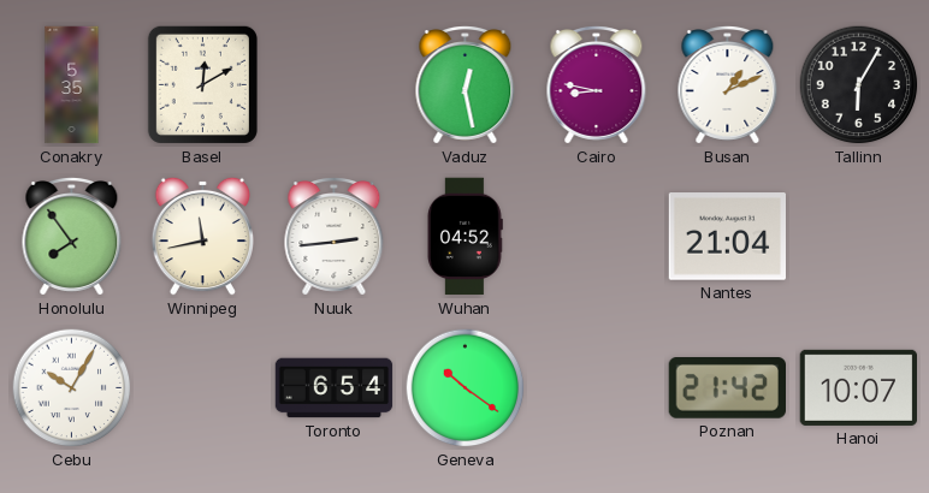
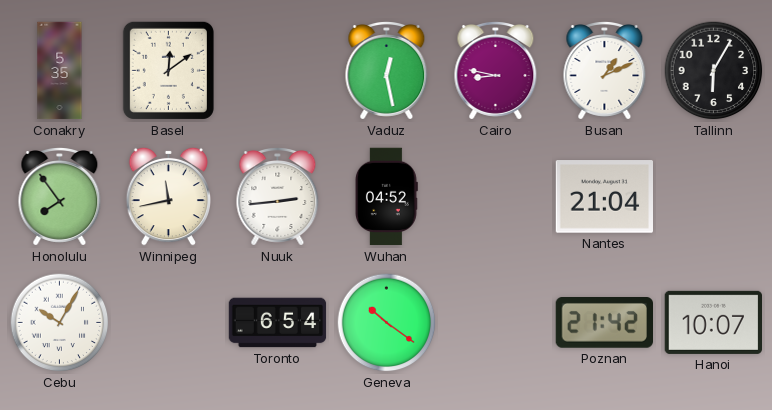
Basel: 12:10 -> 12:09
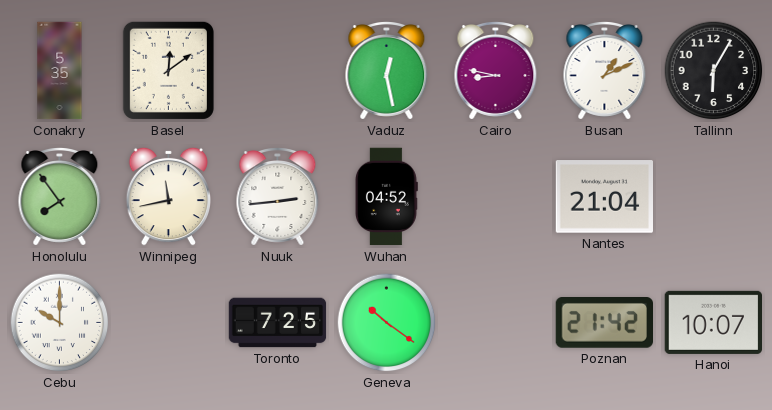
Cebu: 10:05 -> 10:00
Toronto: 6:54 -> 7:25
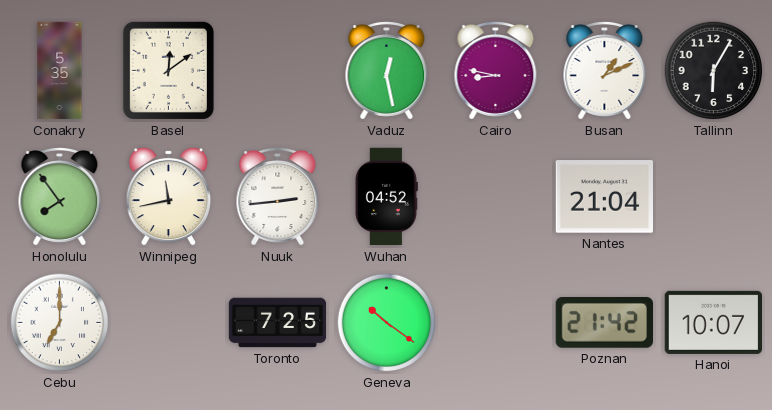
Cebu: 10:00 -> 7:00
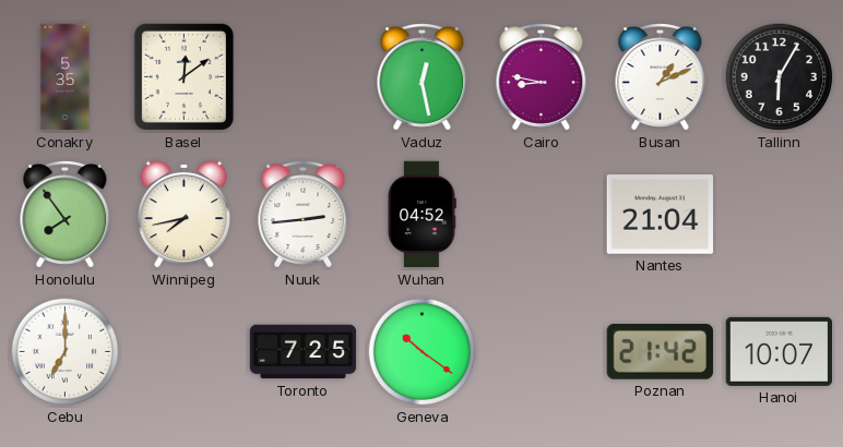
Winnipeg: 11:43 -> 7:43
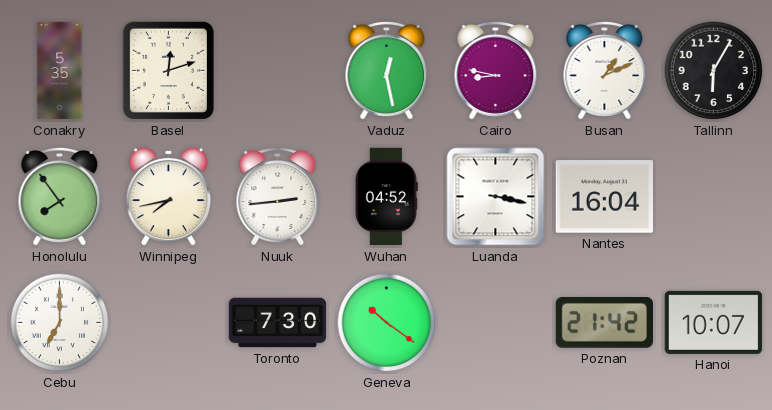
Basel: 12:09 -> 12:12
Luanda: none -> 3:17
Nantes: 21:04 -> 16:04
Toronto: 7:25 -> 7:30
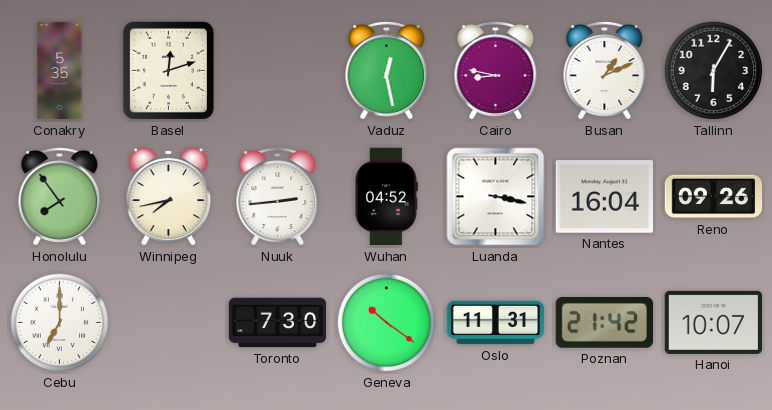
Reno: none -> 09:26
Oslo: none -> 11:31
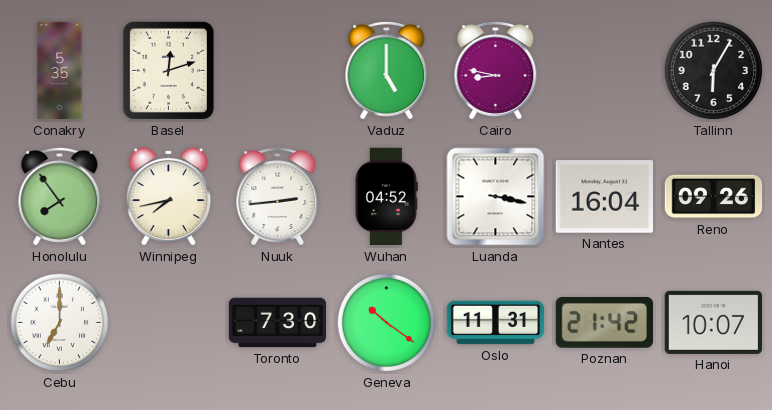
Vaduz: 12:28 -> 5:00
Busan: 1:11 -> none
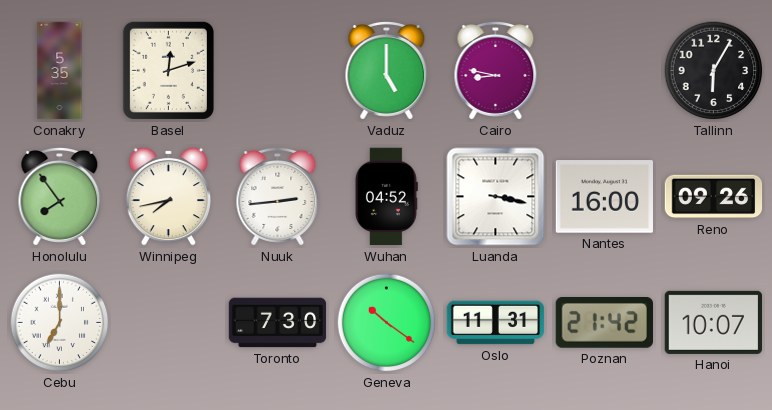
Nantes: 16:04 -> 16:00
